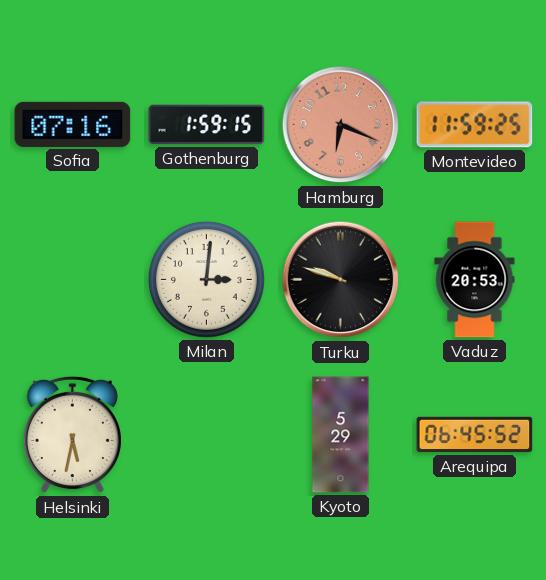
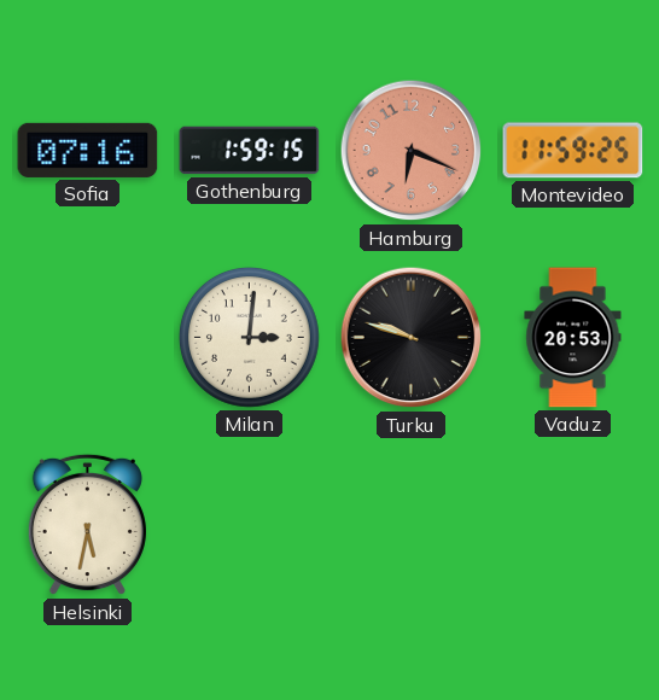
Kyoto: 5:29 -> none
Arequipa: 06:45 -> none
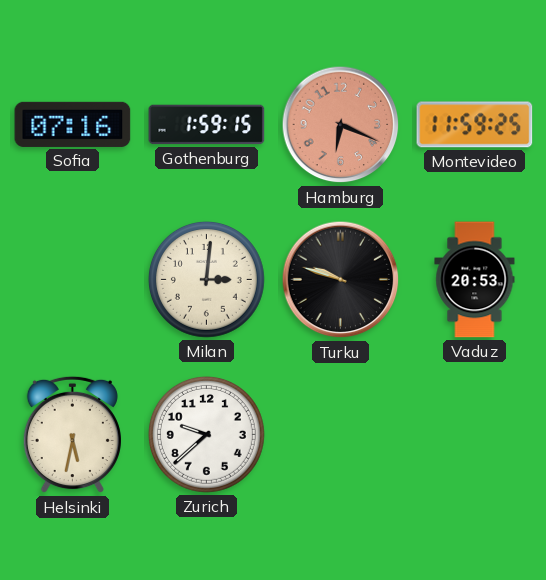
Zurich: none -> 9:38
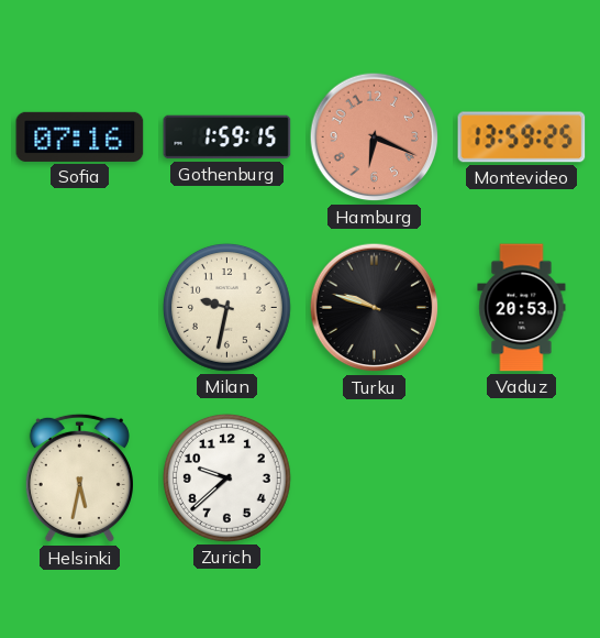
Montevideo: 11:59 -> 13:59
Milan: 3:01 -> 9:32
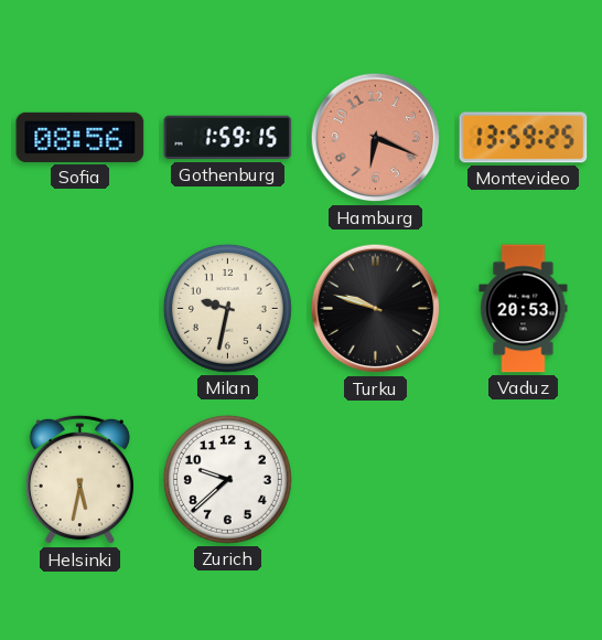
Sofia: 07:16 -> 08:56
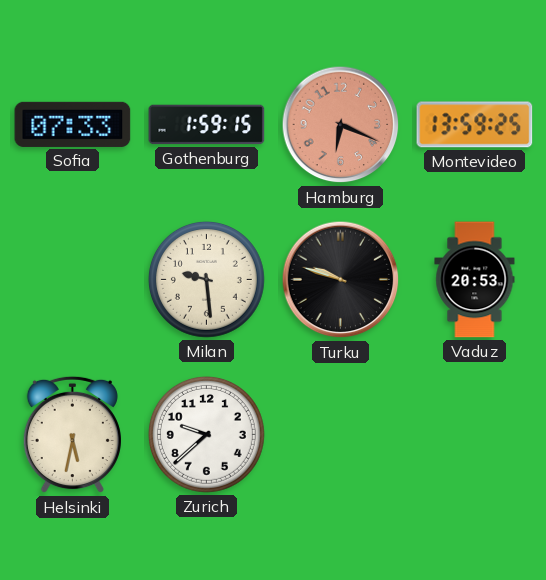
Sofia: 08:56 -> 07:33
Milan: 9:32 -> 9:29
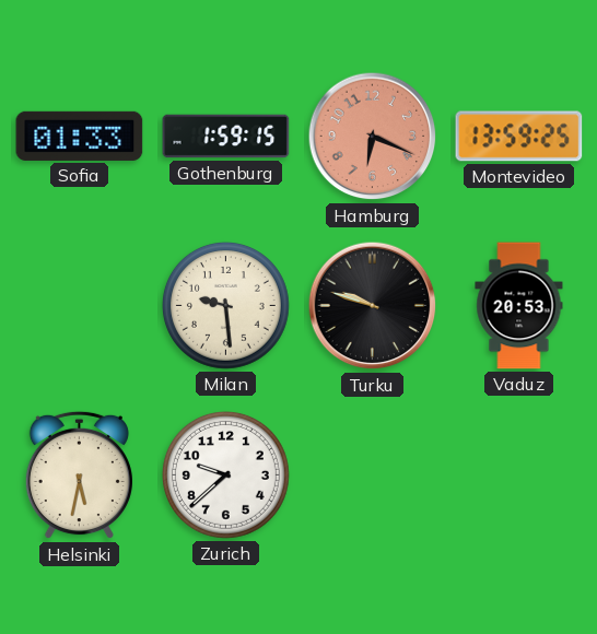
Sofia: 07:33 -> 01:33
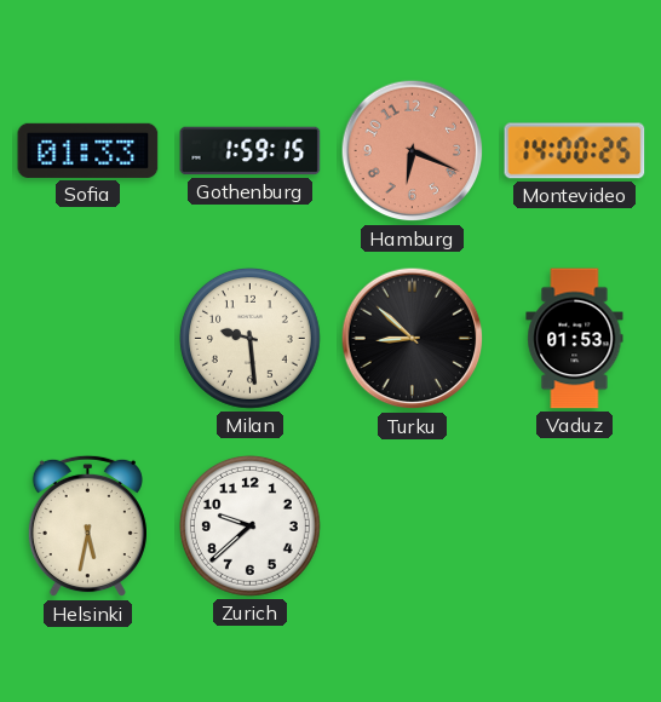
Montevideo: 13:59 -> 14:00
Turku: 9:48 -> 8:52
Vaduz: 20:53 -> 01:53
